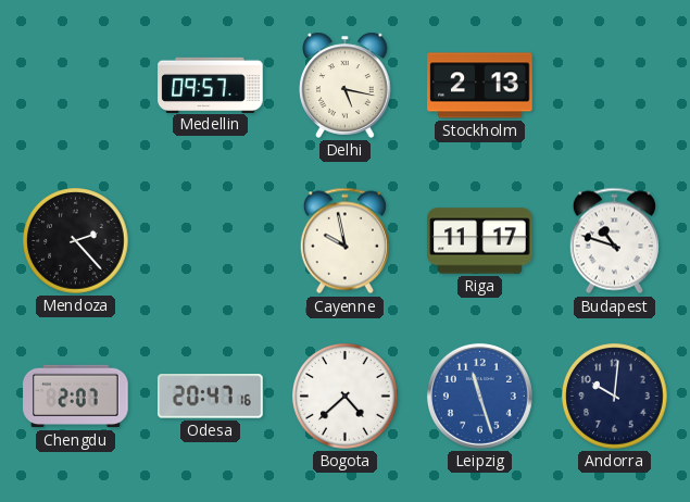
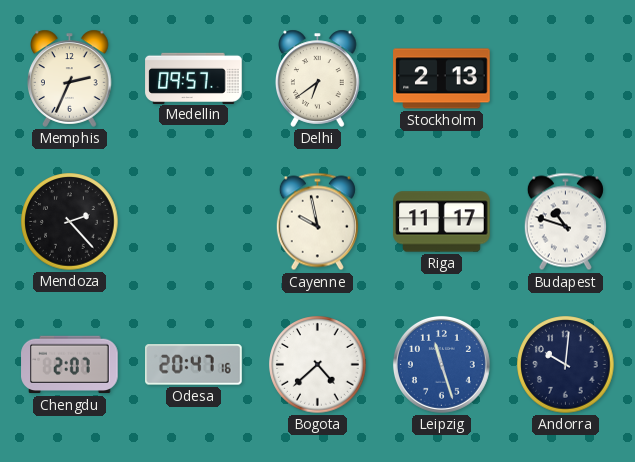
Memphis: none -> 2:34
Delhi: 5:17 -> 6:39
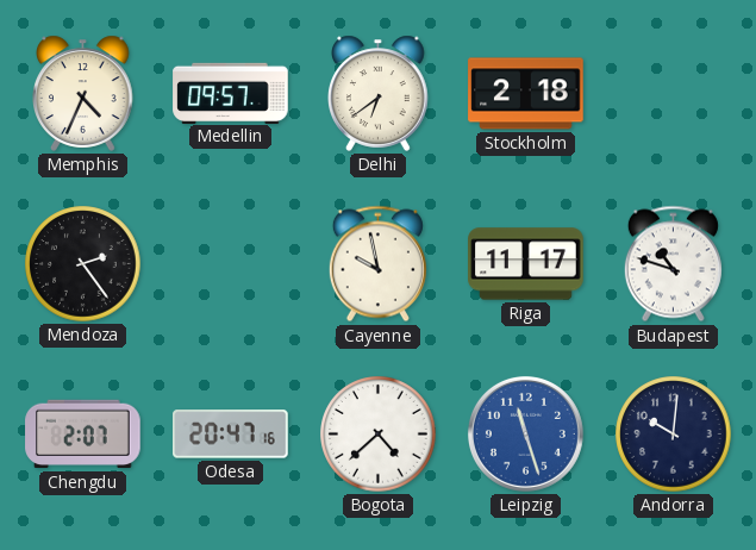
Memphis: 2:34 -> 4:34
Stockholm: 2:13 -> 2:18
Mendoza: 2:23 -> 2:24
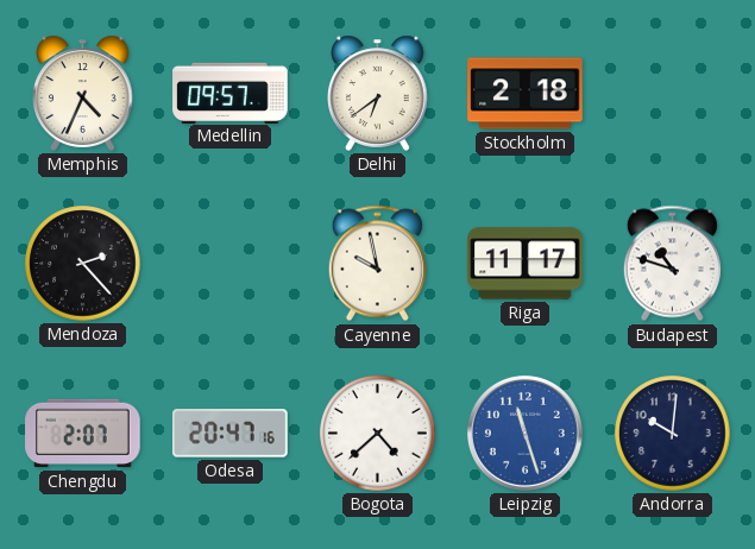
Mendoza: 2:24 -> 2:23
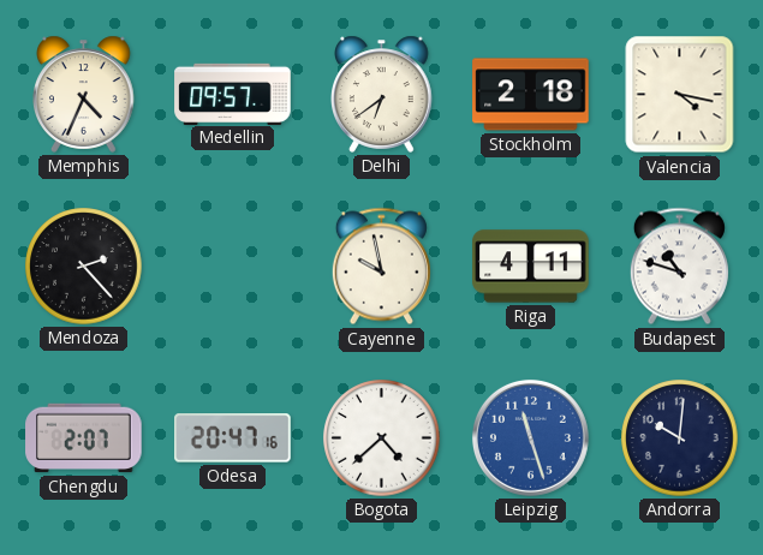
Valencia: none -> 4:17
Riga: 11:17 -> 4:11
